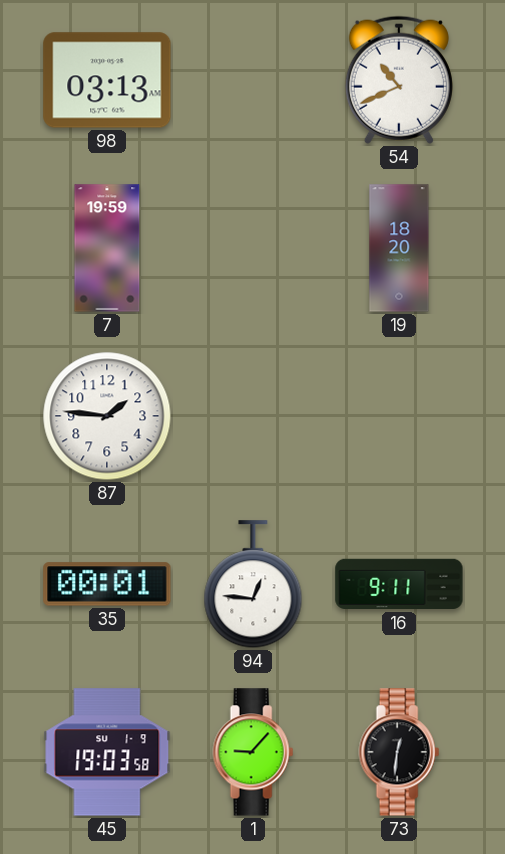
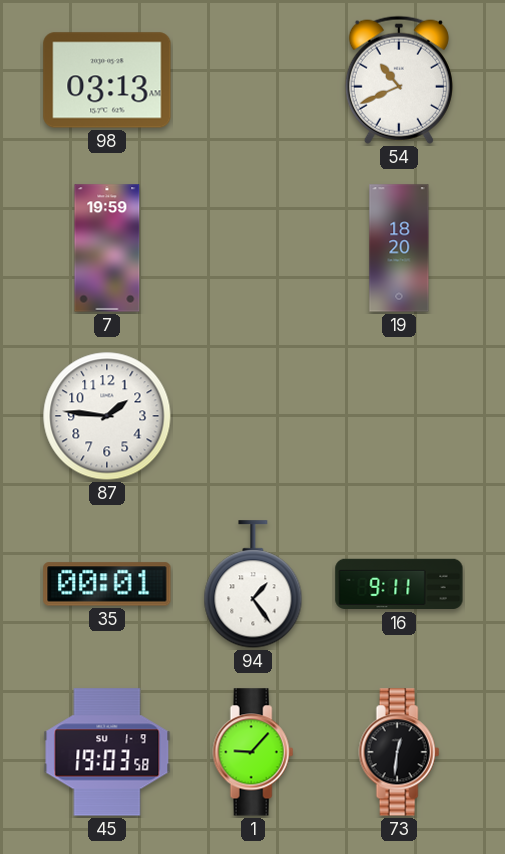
94: 12:46 -> 1:24
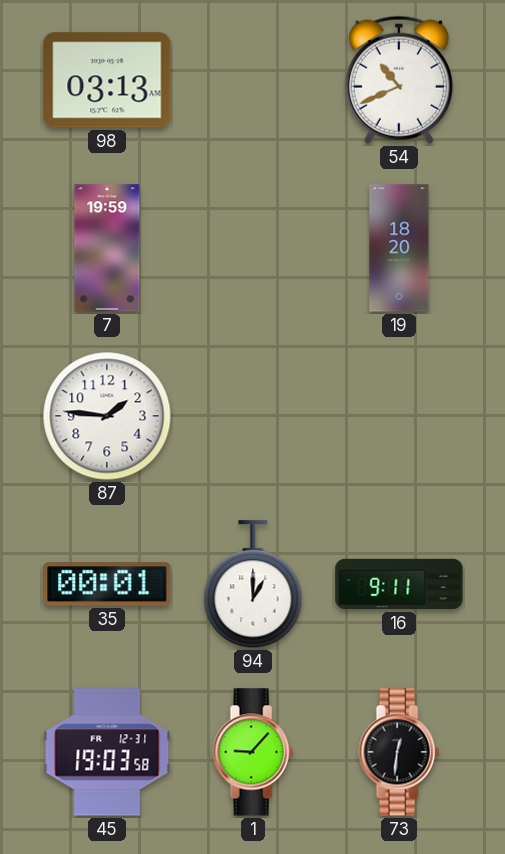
94: 1:24 -> 1:00
45 date: SU 1-9 -> FR 12-31
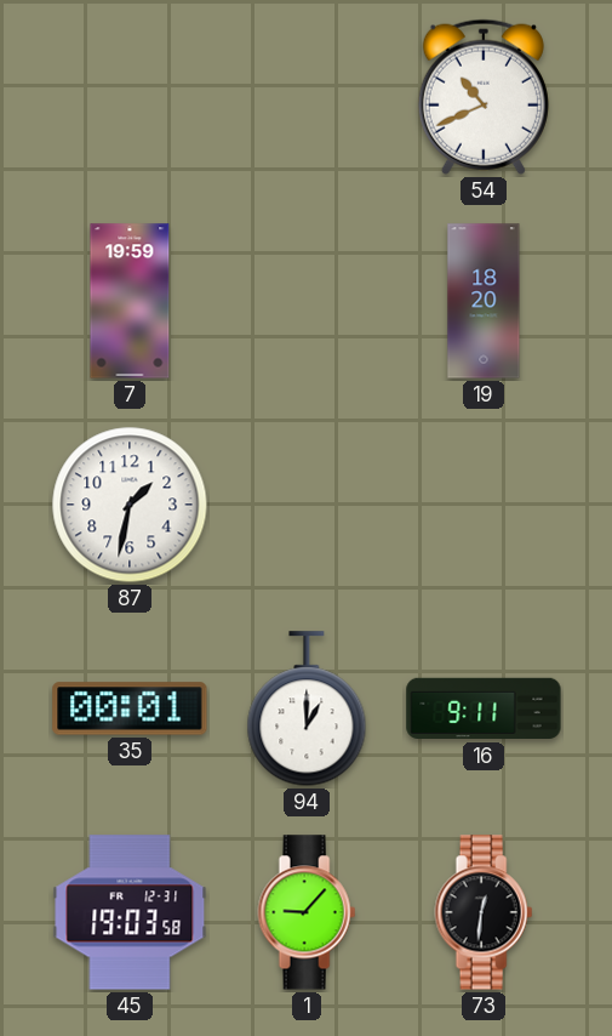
98: 03:13 -> none
87: 1:46 -> 1:32
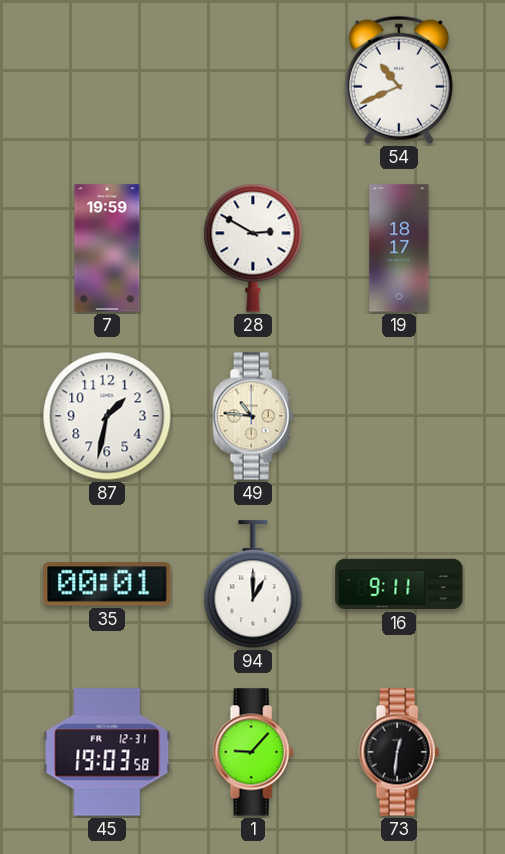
28: none -> 2:50
19: 18:20 -> 18:17
49: none -> 10:46
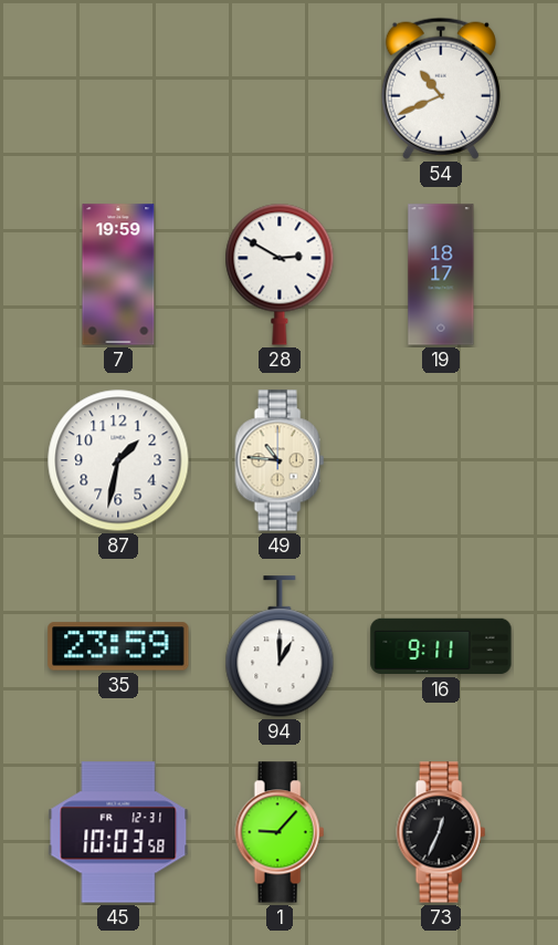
35: 00:01 -> 23:59
45: 19:03 -> 10:03
73: 12:31 -> 12:34
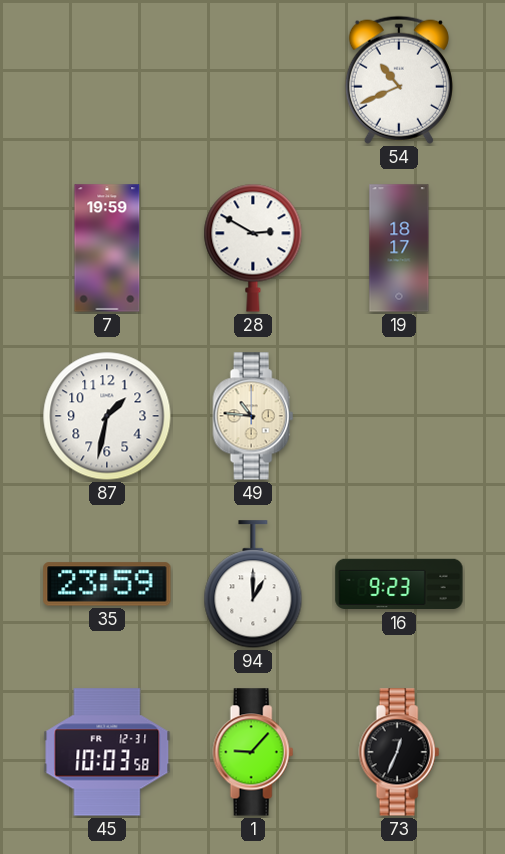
16: 9:11 -> 9:23
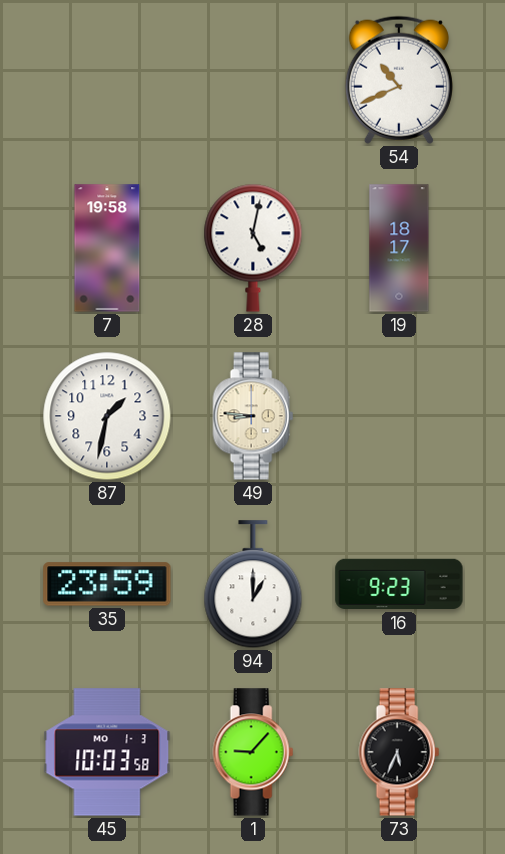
7: 19:59 -> 19:58
28: 2:50 -> 5:02
49: 10:46 -> 8:46
45 date: FR 12-31 -> MO 1-3
73: 12:34 -> 5:34
